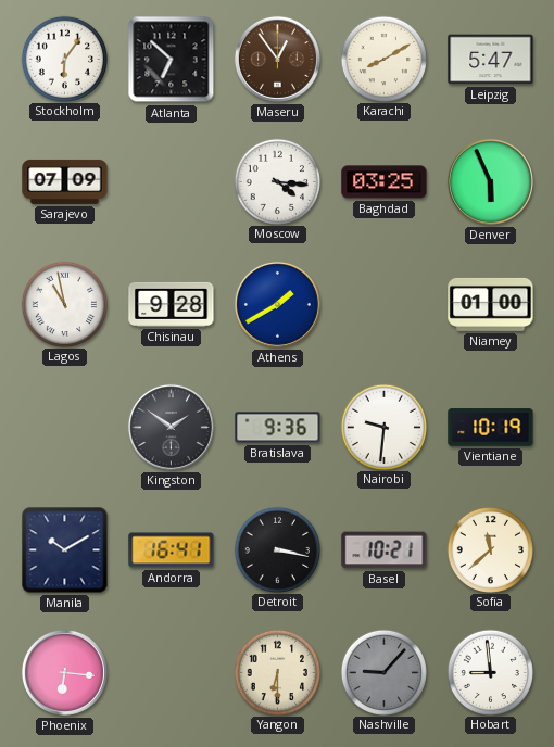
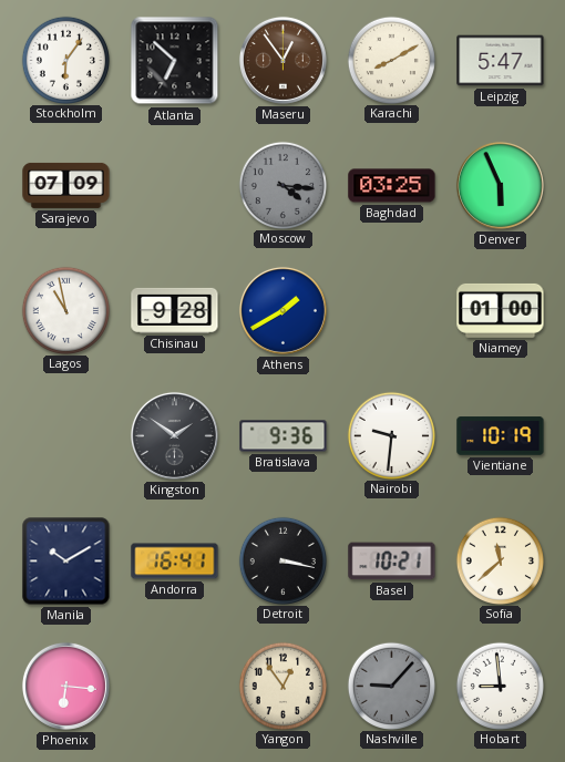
Moscow dial: white -> grey
Yangon: 6:30 -> 12:54
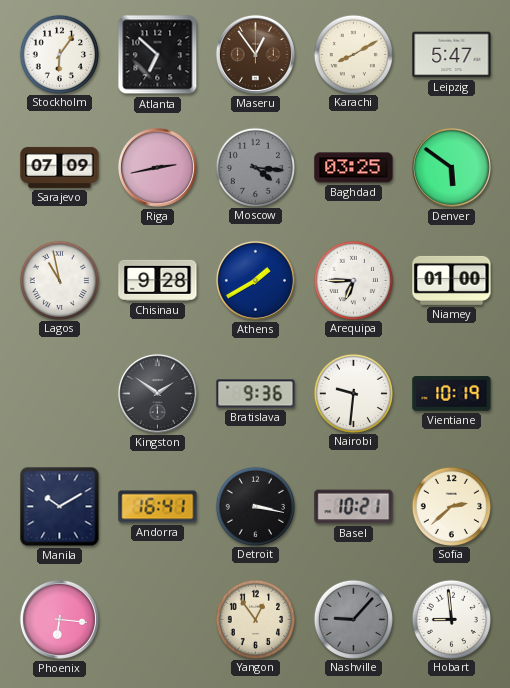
Riga: none -> 2:43
Denver: 5:56 -> 5:51
Arequipa: none -> 6:45
Sofia: 11:38 -> 2:38
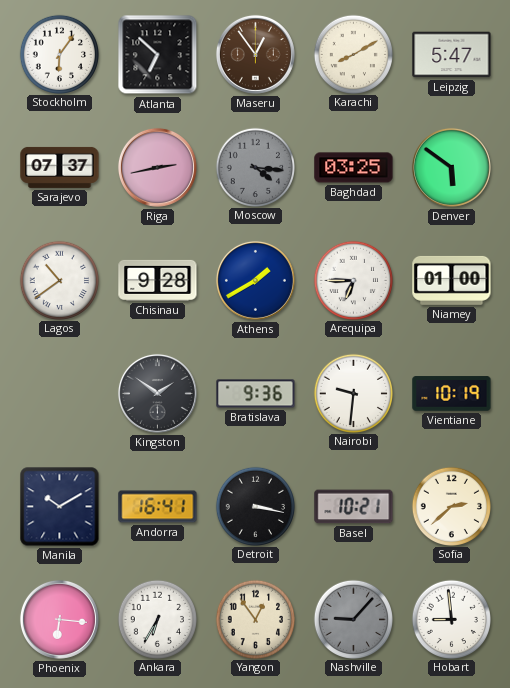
Sarajevo: 07:09 -> 07:37
Lagos: 10:58 -> 10:39
Ankara: none -> 6:35
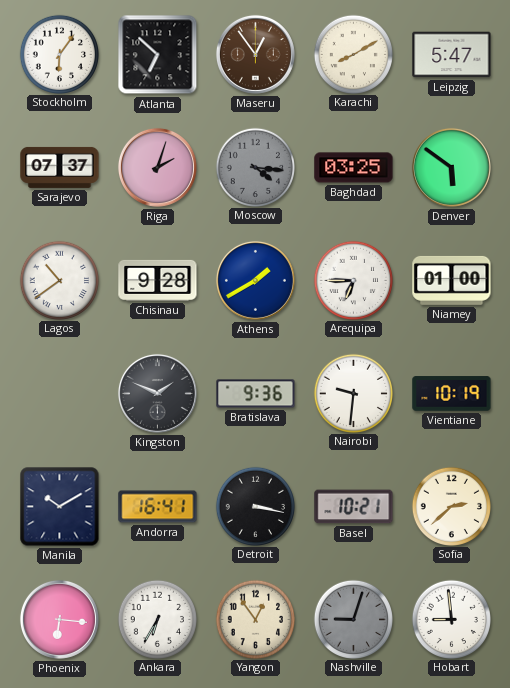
Riga: 2:43 -> 2:03
Kingston: 1:51 -> 1:49
Nashville: 9:07 -> 9:03
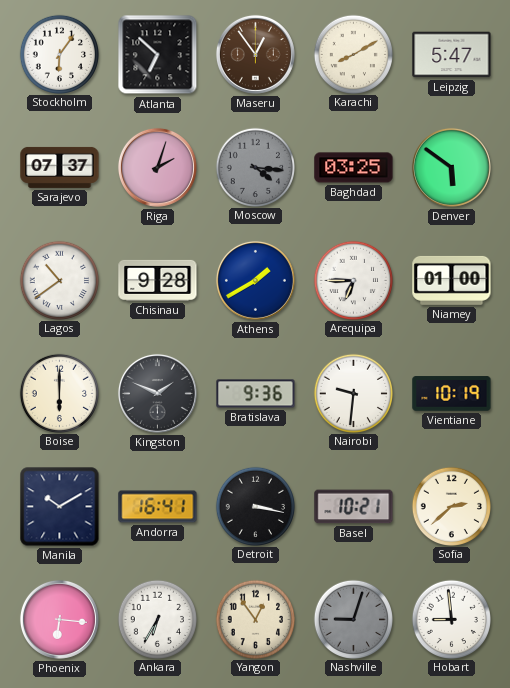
Boise: none -> 6:00
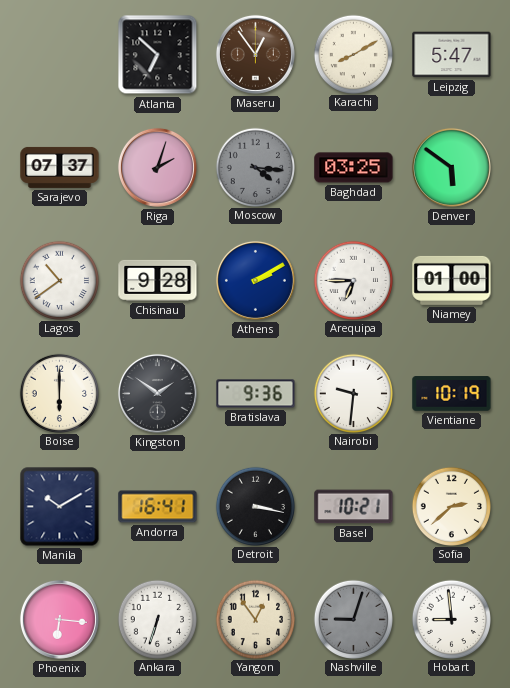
Stockholm: 6:06 -> none
Athens: 1:40 -> 2:10
Kingston: 1:49 -> 1:51
Ankara: 6:35 -> 6:33
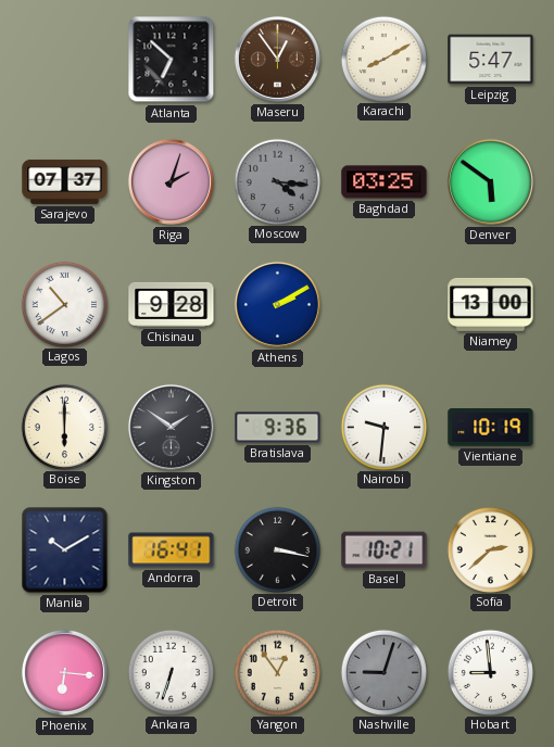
Arequipa: 6:45 -> none
Niamey: 01:00 -> 13:00
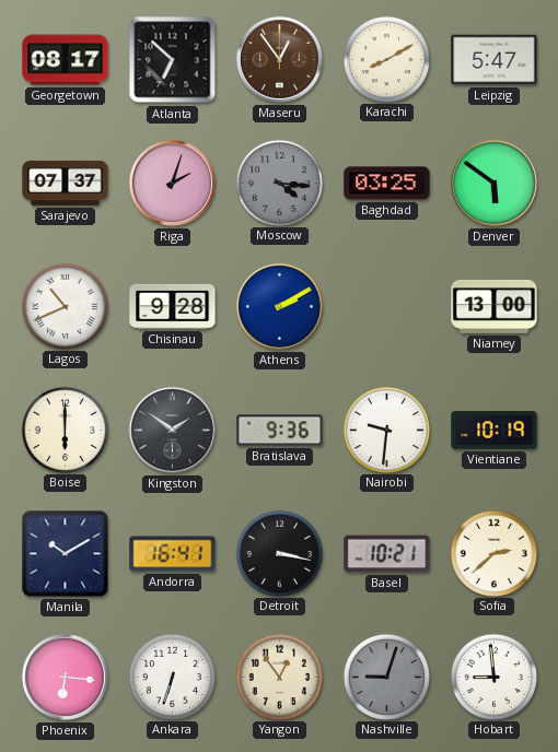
Georgetown: none -> 08:17
Lagos: 10:39 -> 10:41
